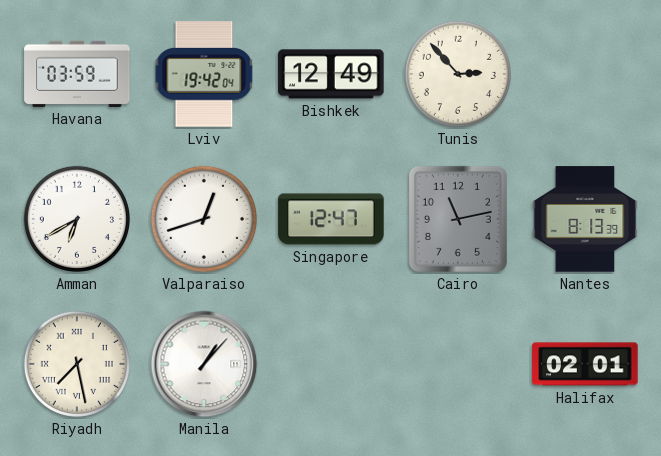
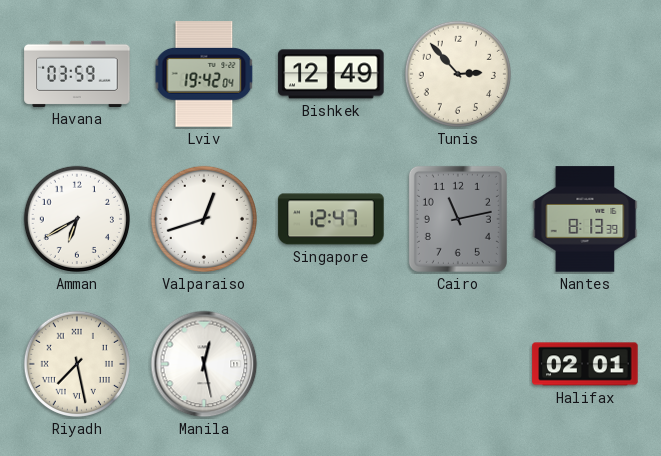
Manila: 1:07 -> 12:28
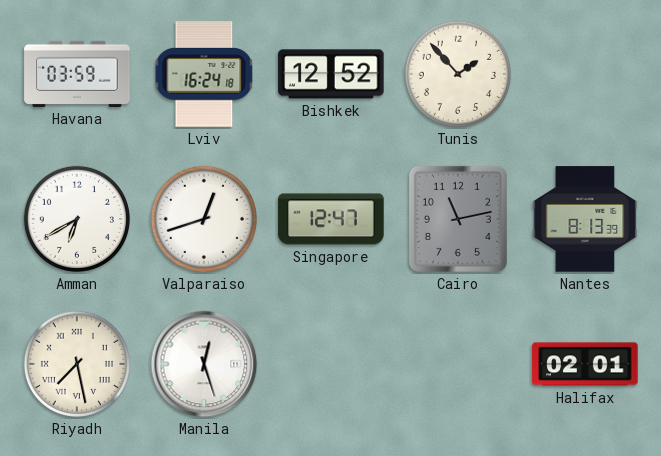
Lviv: 19:42 -> 16:24
Bishkek: 12:49 -> 12:52
Tunis: 2:53 -> 1:53
Manila: 12:28 -> 12:27
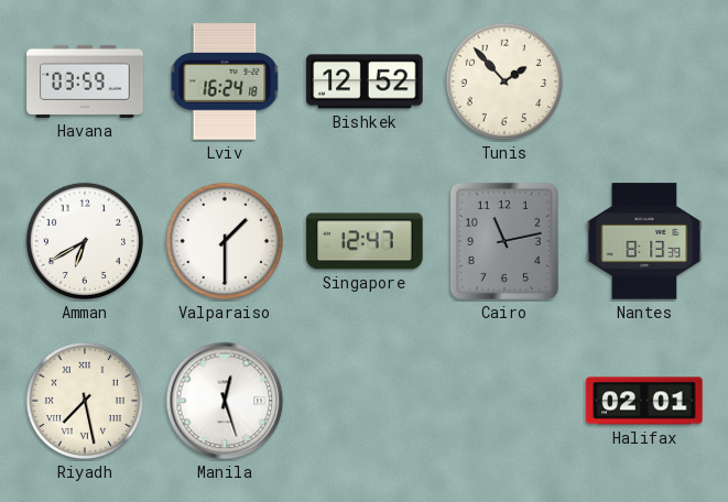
Valparaiso: 12:42 -> 1:30
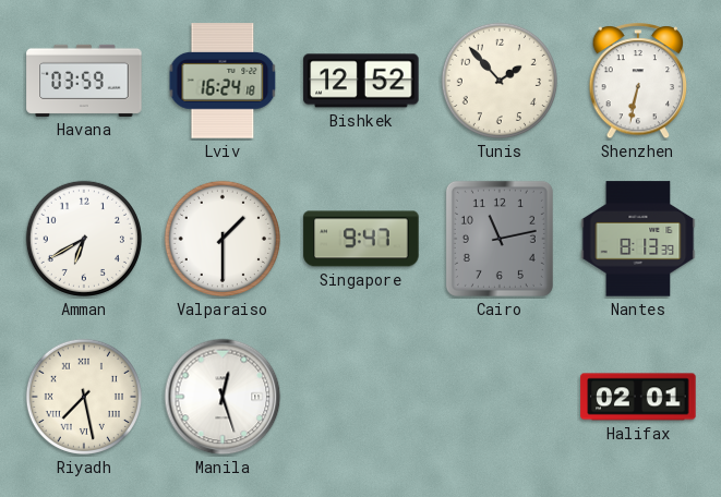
Shenzhen: none -> 6:32
Singapore: 12:47 -> 9:47
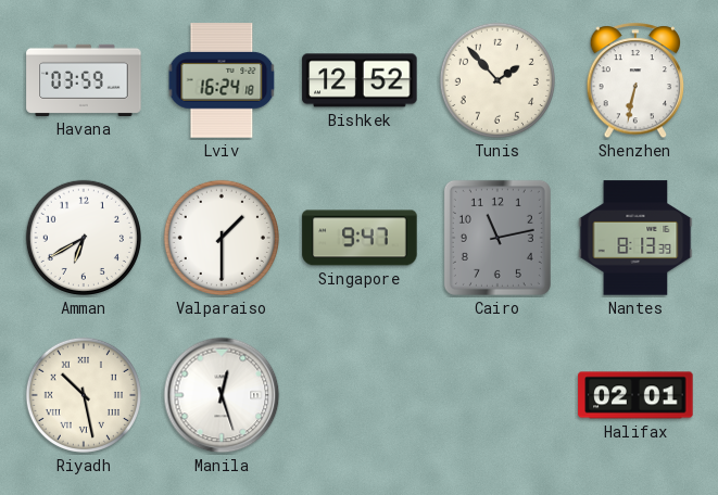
Riyadh: 7:28 -> 10:28
